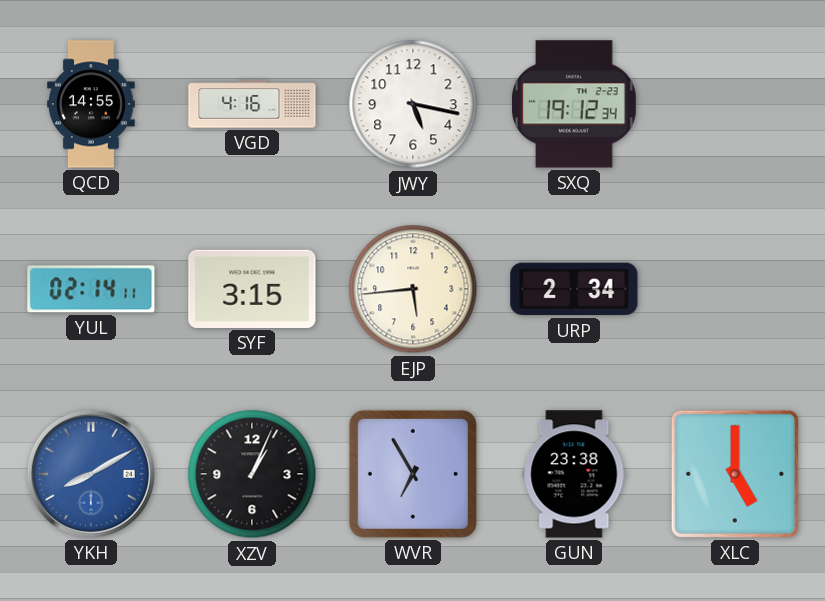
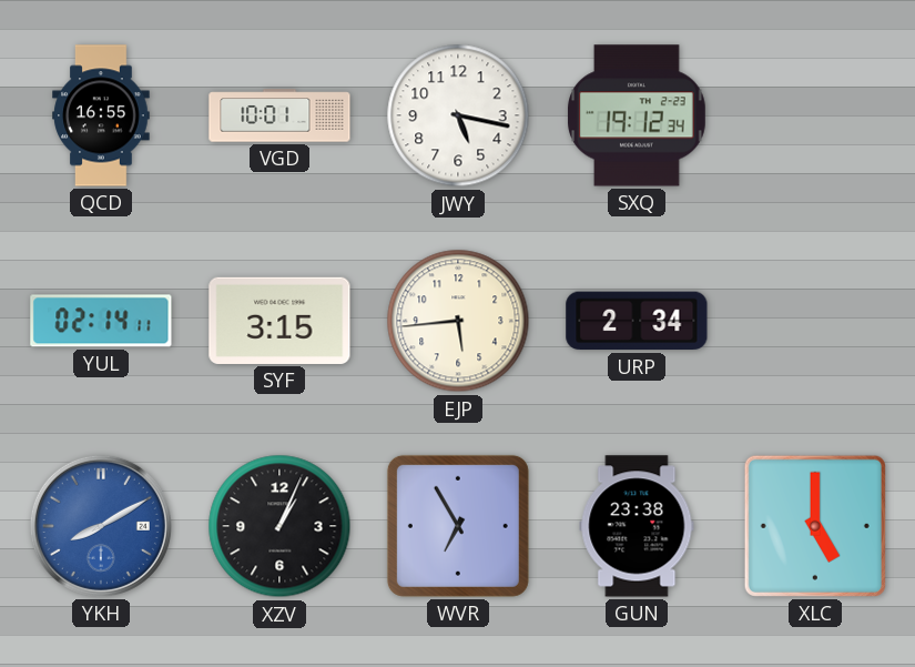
QCD: 14:55 -> 16:55
VGD: 4:16 -> 10:01
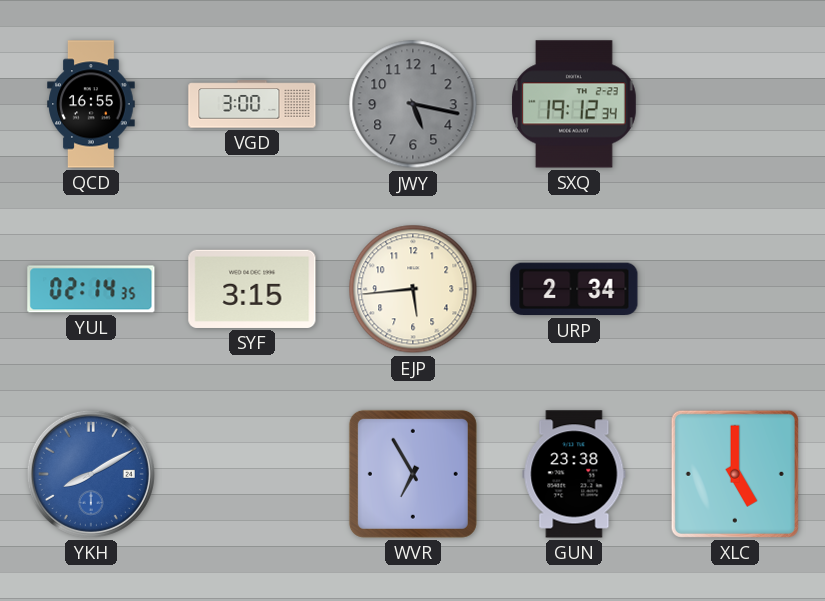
VGD: 10:01 -> 3:00
JWY dial: white -> grey
YUL: 02:14:11 -> 02:14:35
XZV: 1:04 -> none
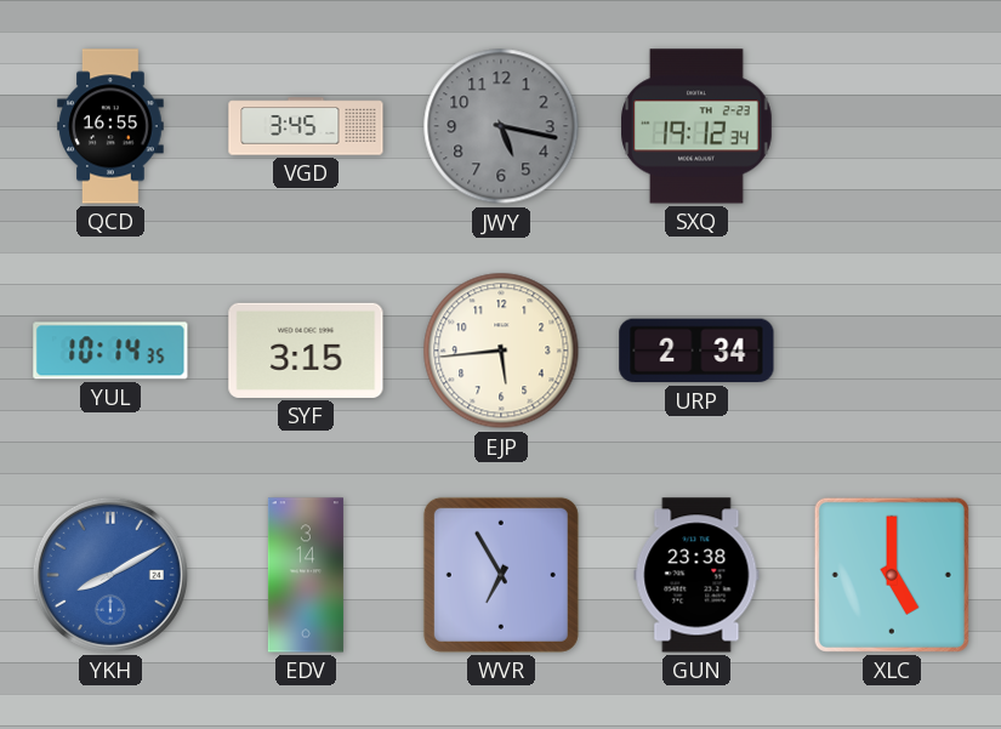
VGD: 3:00 -> 3:45
YUL: 02:14 -> 10:14
EDV: none -> 3:14
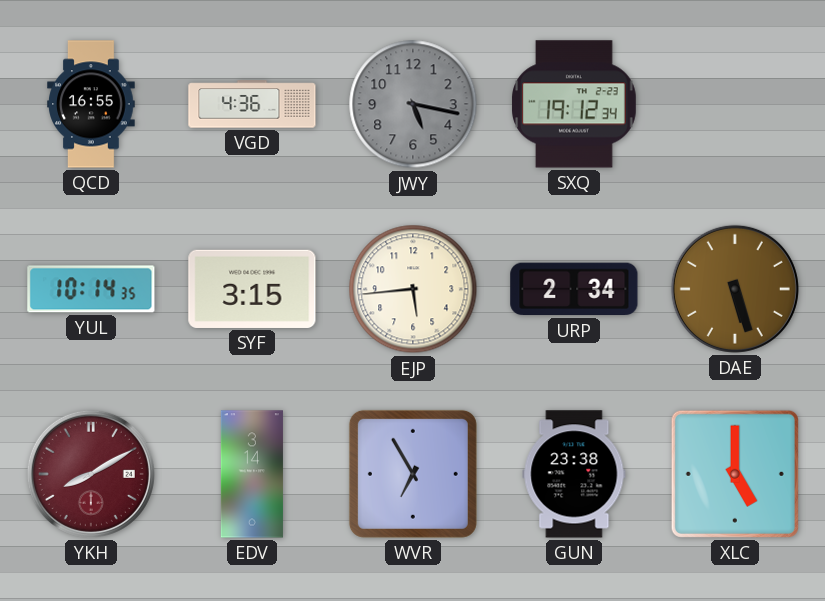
VGD: 3:45 -> 4:36
DAE: none -> 5:27
YKH dial: blue -> burgundy
